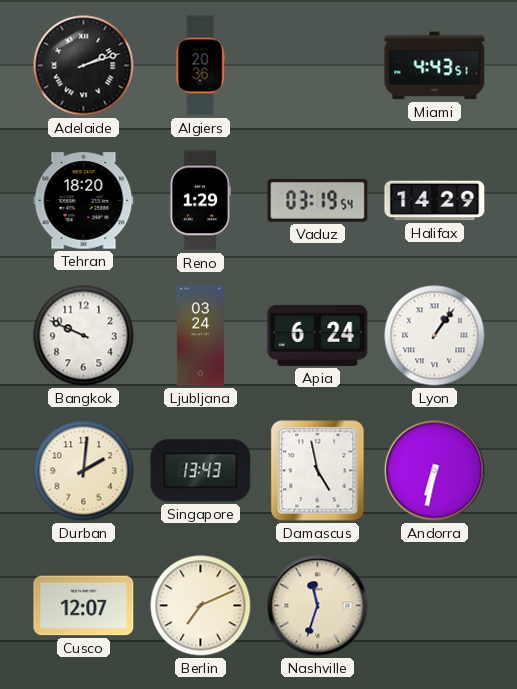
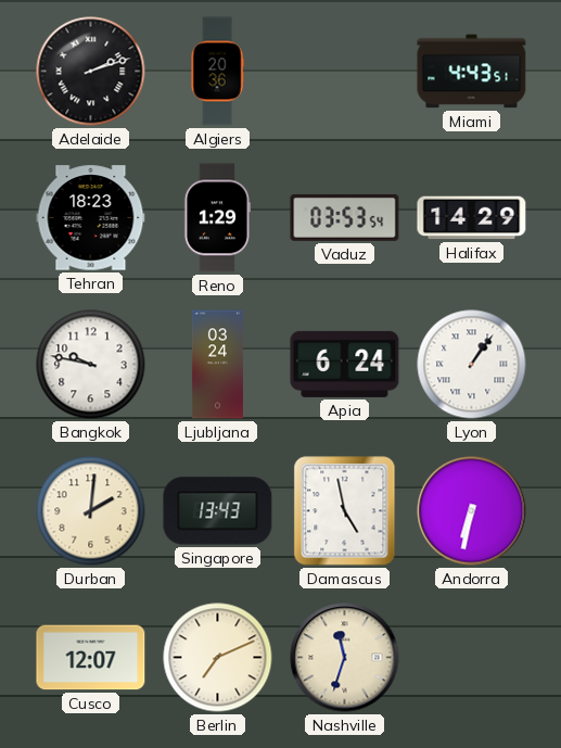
Tehran: 18:20 -> 18:23
Vaduz: 03:19 -> 03:53
Bangkok: 9:49 -> 9:47
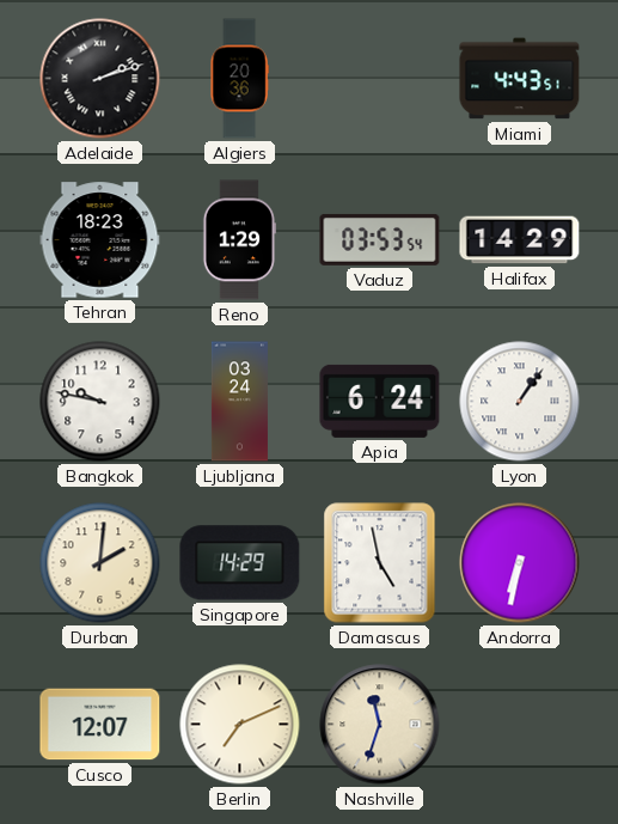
Singapore: 13:43 -> 14:29
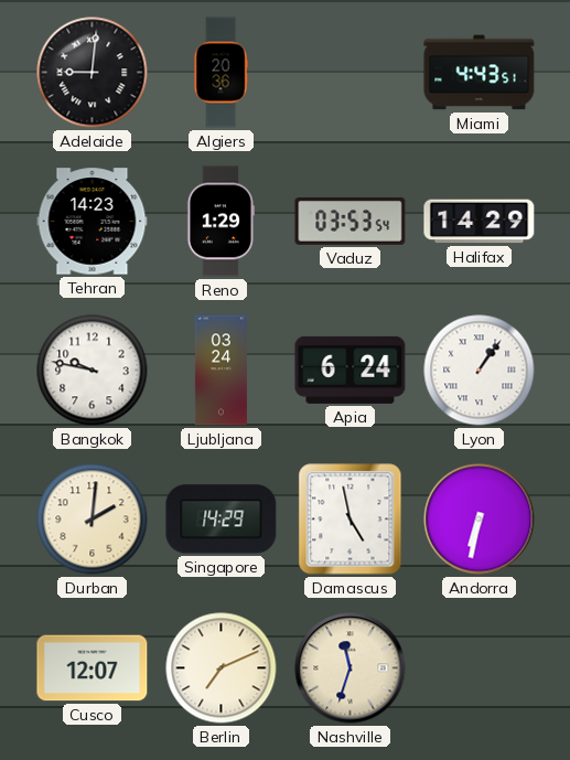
Adelaide: 2:12 -> 9:01
Tehran: 18:23 -> 14:23
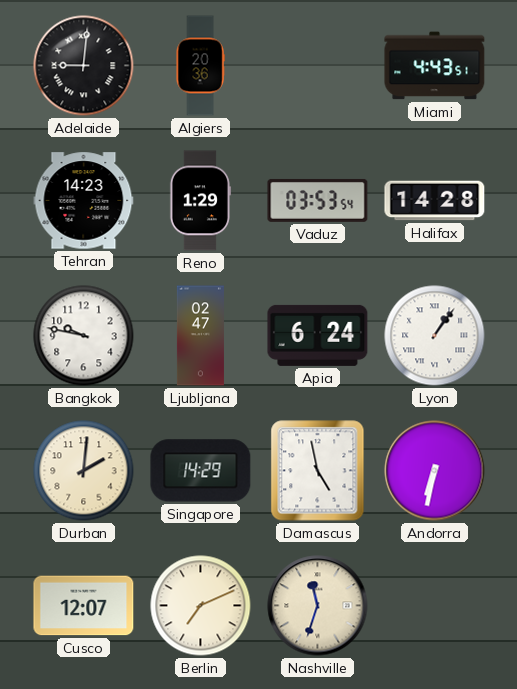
Halifax: 14:29 -> 14:28
Ljubljana: 03:24 -> 02:47
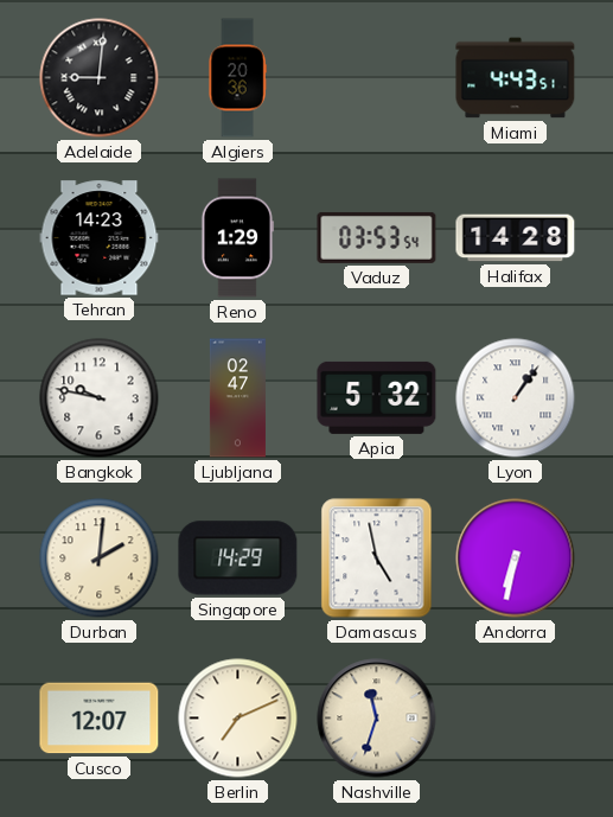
Apia: 6:24 -> 5:32
